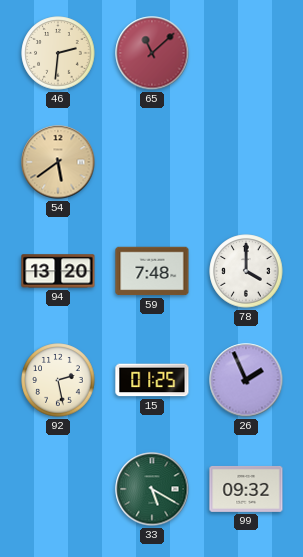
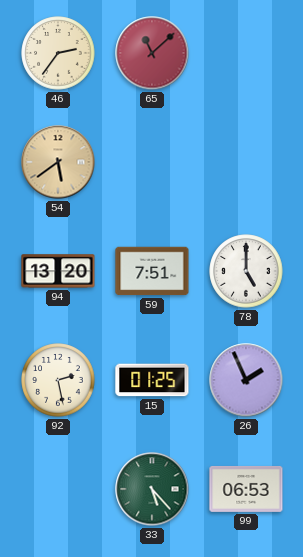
46: 2:31 -> 2:36
59: 7:48 -> 7:51
78: 4:00 -> 5:00
33: 5:20 -> 5:23
99: 09:32 -> 06:53
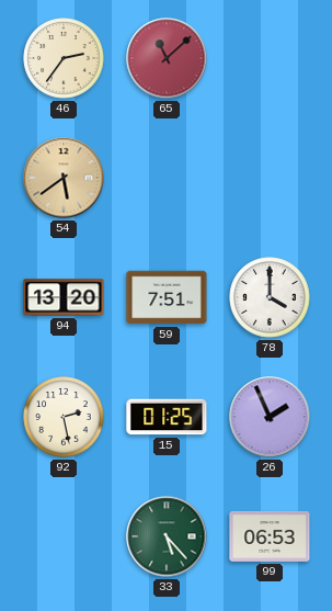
78: 5:00 -> 4:00
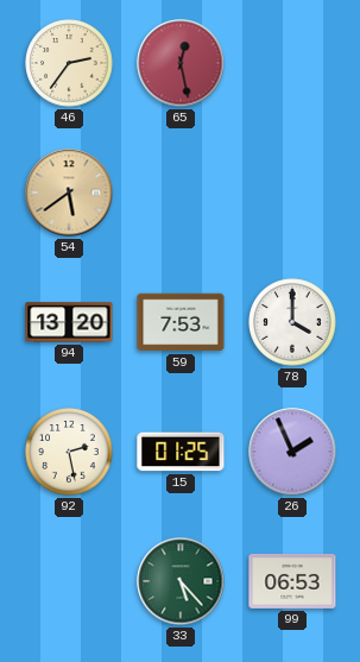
65: 11:08 -> 12:28
59: 7:51 -> 7:53
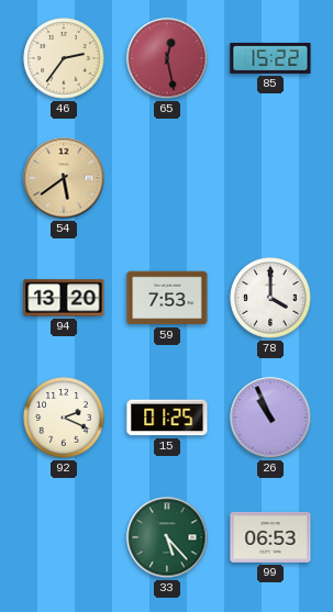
85: none -> 15:22
92: 2:28 -> 2:19
26: 1:56 -> 10:56
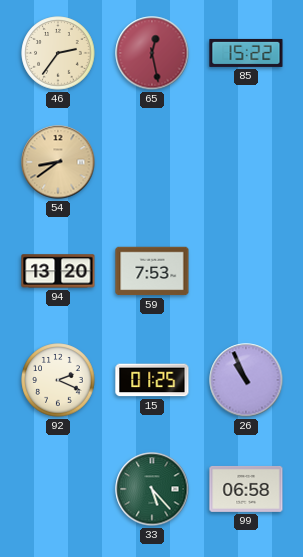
54: 5:39 -> 8:39
78: 4:00 -> none
99: 06:53 -> 06:58
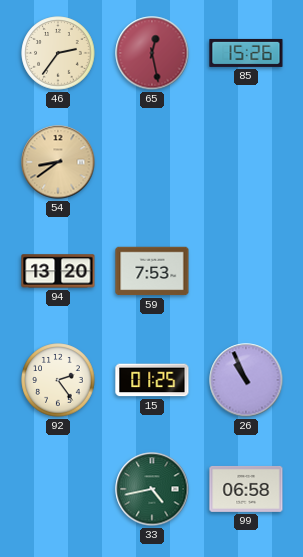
85: 15:22 -> 15:26
92: 2:19 -> 2:24
33: 5:23 -> 4:43
